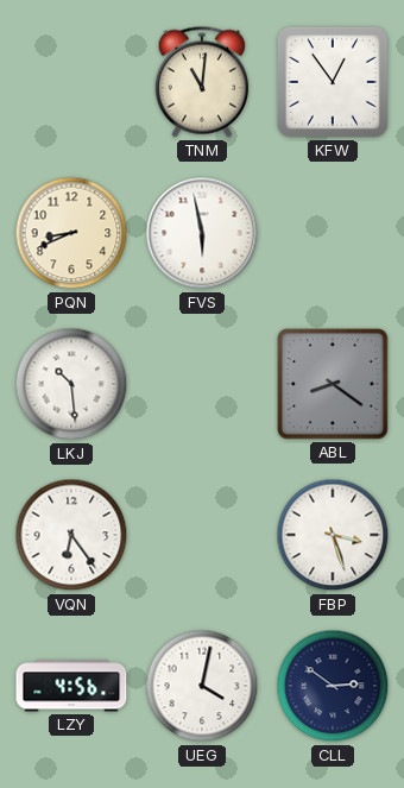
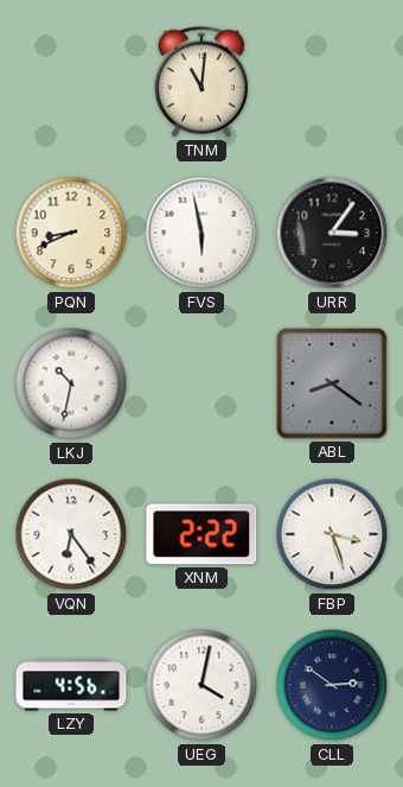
KFW: 12:54 -> none
URR: none -> 3:06
LKJ: 10:29 -> 10:32
XNM: none -> 2:22
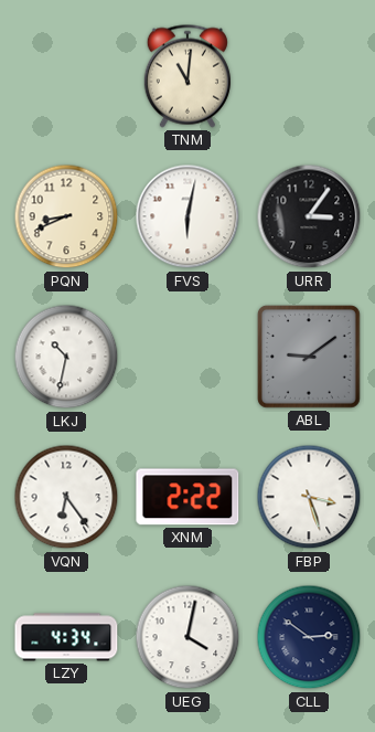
FVS: 5:58 -> 6:02
ABL: 8:21 -> 9:09
LZY: 4:56 -> 4:34
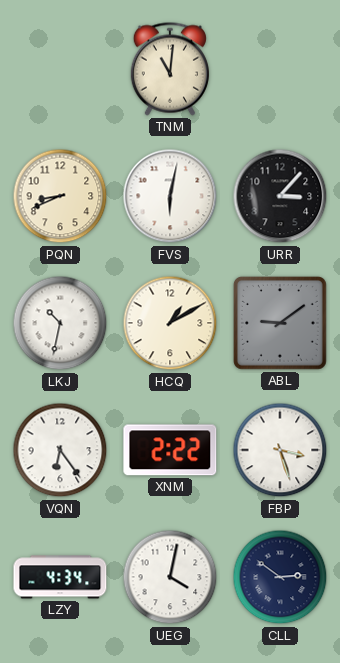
URR: 3:06 -> 3:07
HCQ: none -> 1:10
